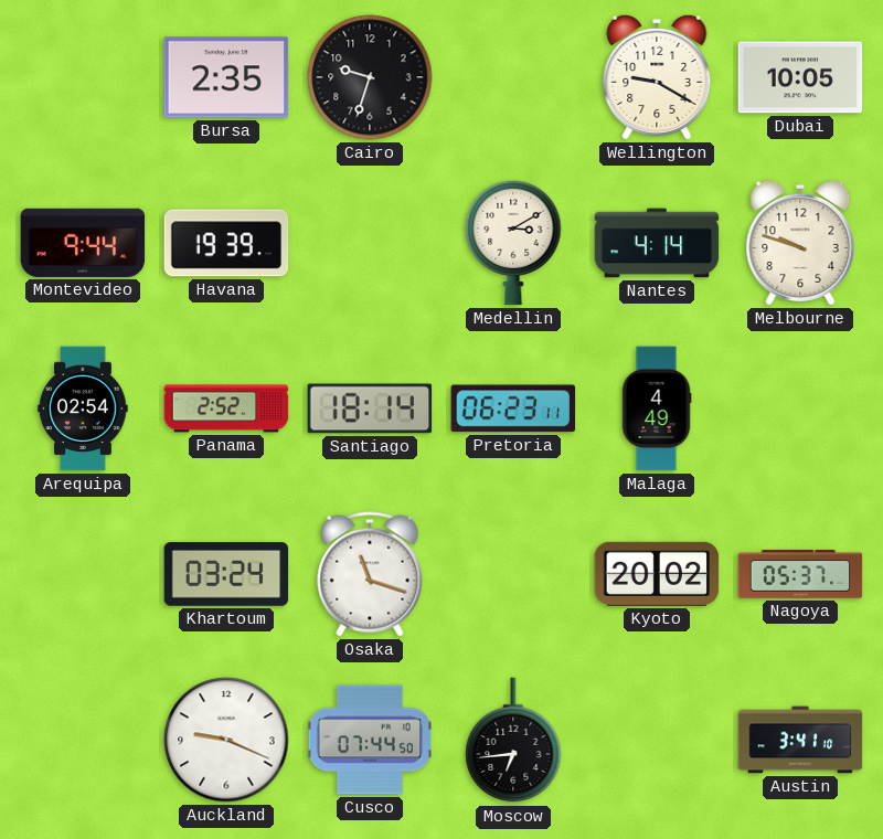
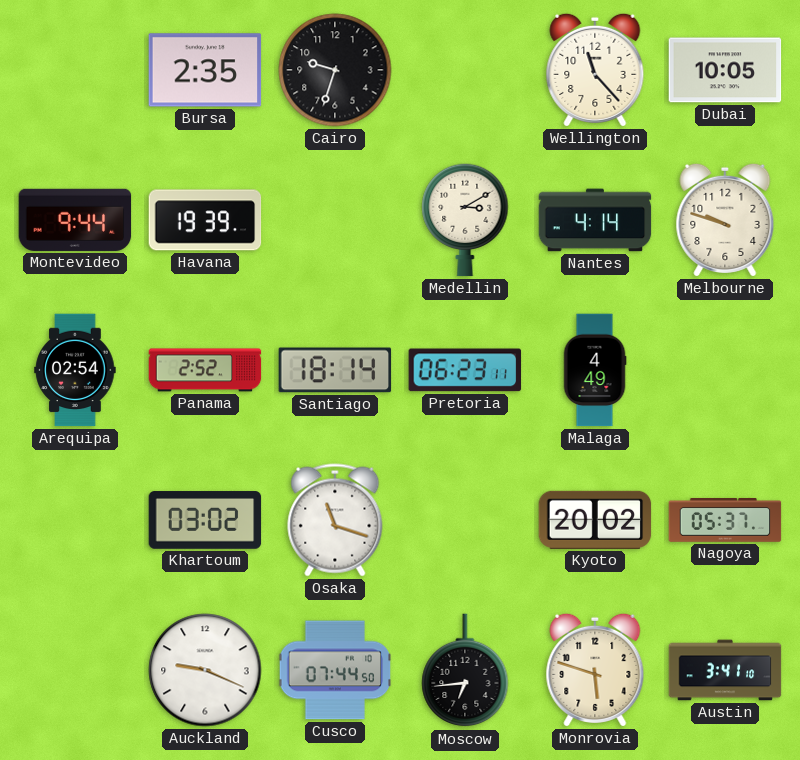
Wellington: 9:20 -> 11:23
Khartoum: 03:24 -> 03:02
Monrovia: none -> 5:48
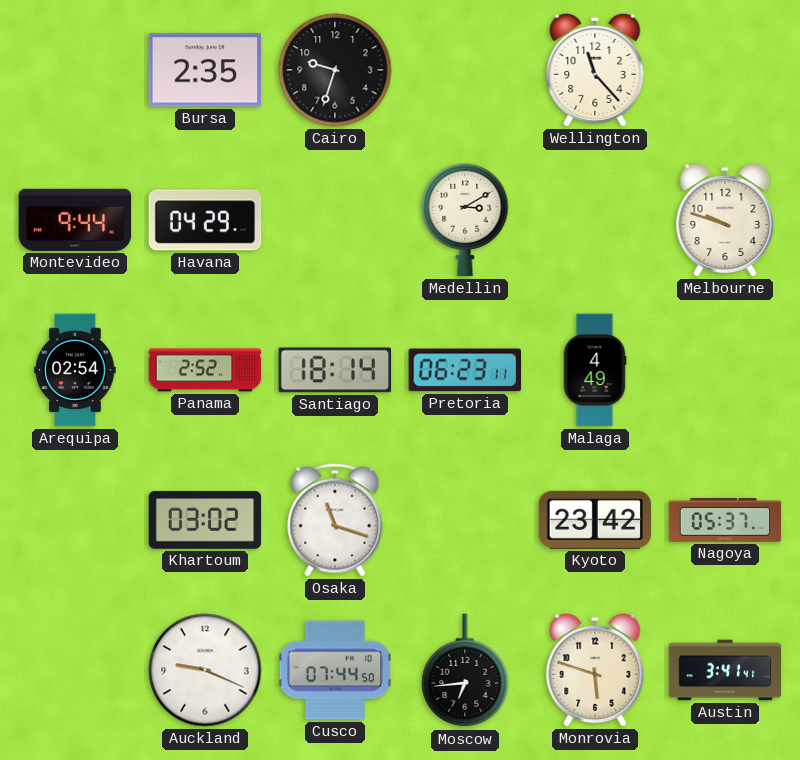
Dubai: 10:05 -> none
Havana: 19:39 -> 04:29
Nantes: 4:14 -> none
Kyoto: 20:02 -> 23:42
Austin: 3:41:10 -> 3:41:41
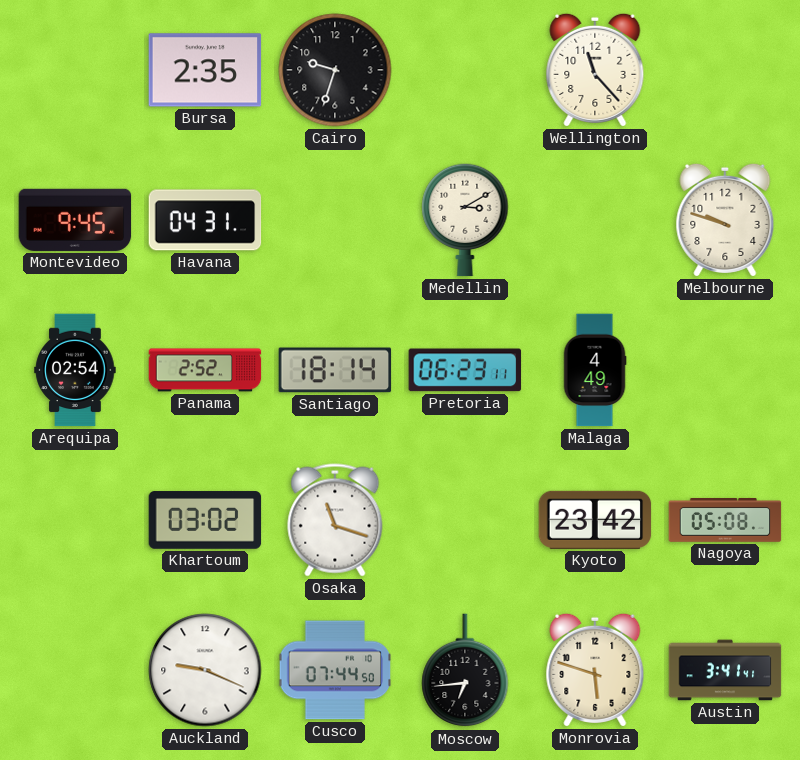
Montevideo: 9:44 -> 9:45
Havana: 04:29 -> 04:31
Nagoya: 05:37 -> 05:08
